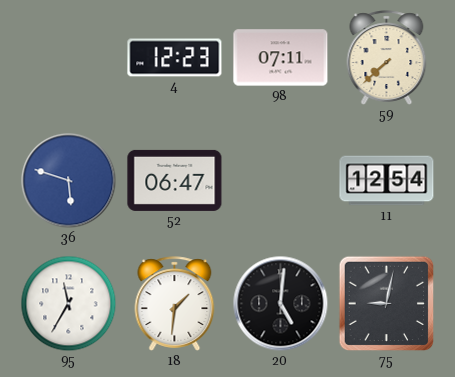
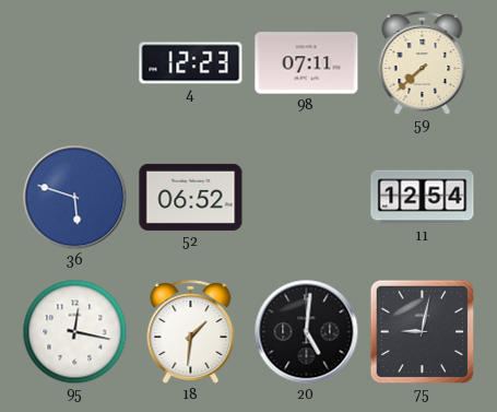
52: 06:47 -> 06:52
95: 11:35 -> 12:17
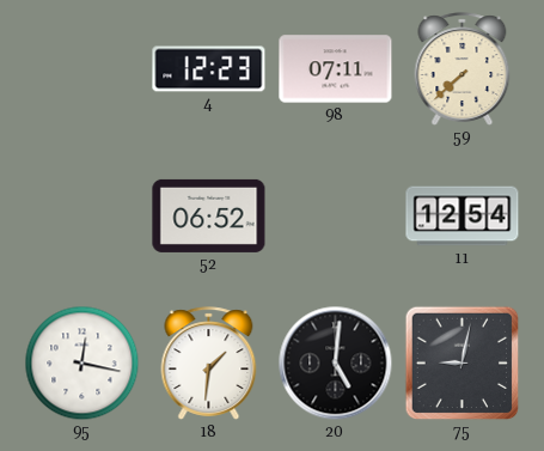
36: 5:48 -> none
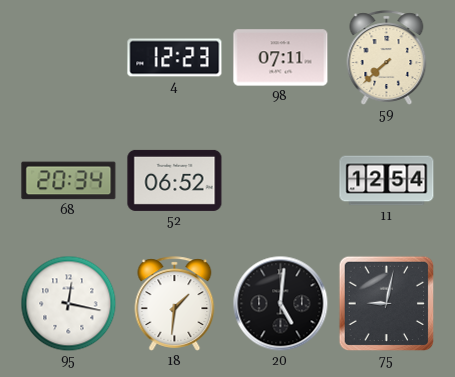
68: none -> 20:34
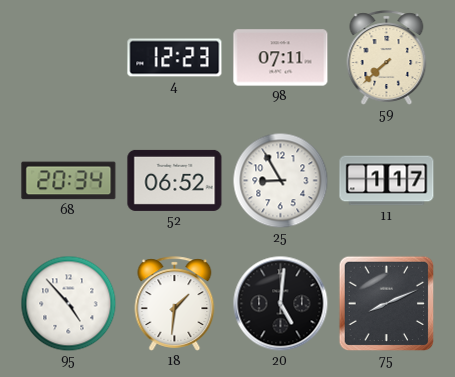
25: none -> 8:55
11: 12:54 -> 1:17
95: 12:17 -> 4:53
75: 9:02 -> 8:11
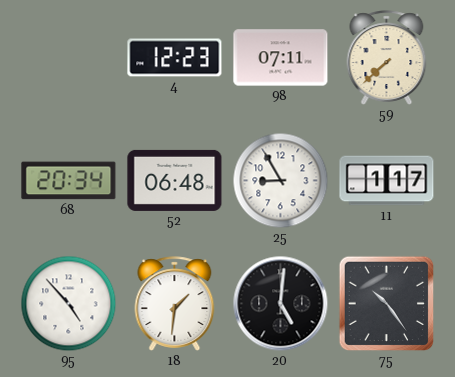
52: 06:52 -> 06:48
75: 8:11 -> 10:24
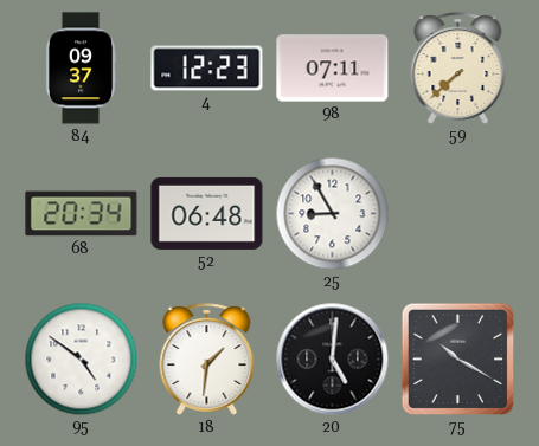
84: none -> 09:37
11: 1:17 -> none
95: 4:53 -> 4:51
75: 10:24 -> 10:20
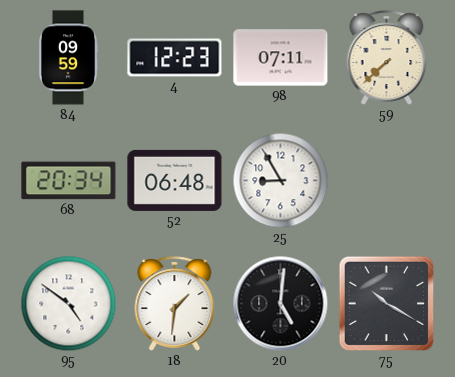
84: 09:37 -> 09:59
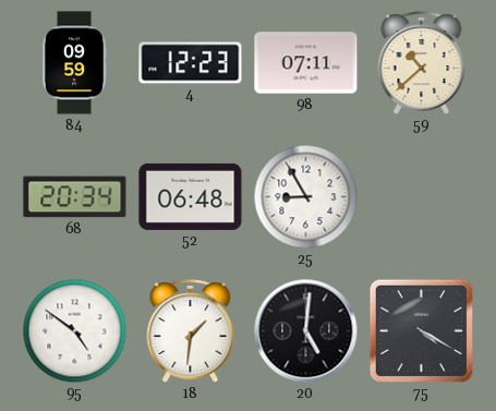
59: 7:38 -> 10:38
75: 10:20 -> 4:20
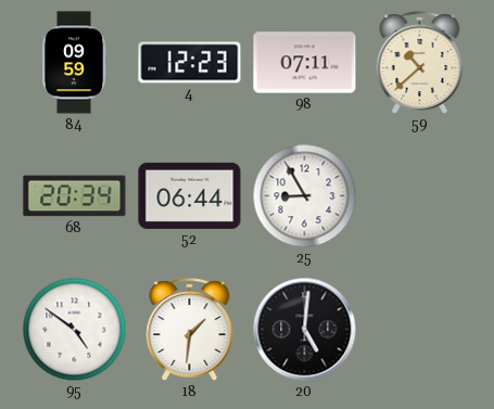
52: 06:48 -> 06:44
75: 4:20 -> none
